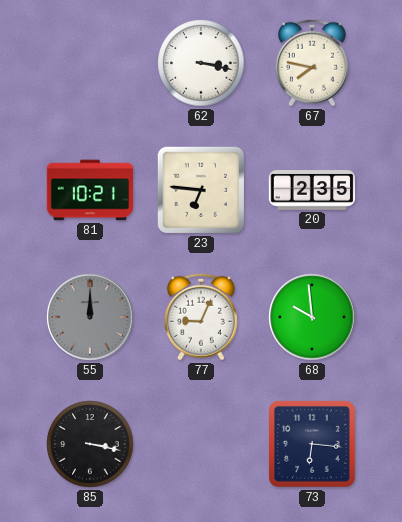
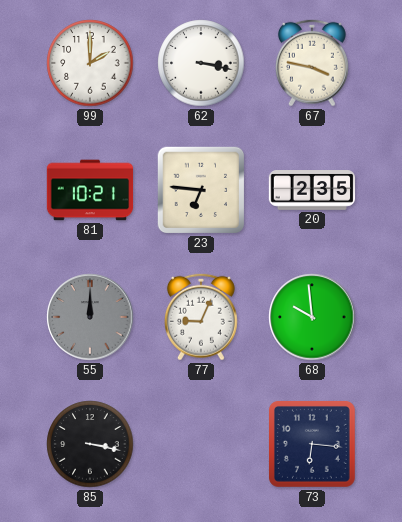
99: none -> 2:00
67: 7:47 -> 3:47
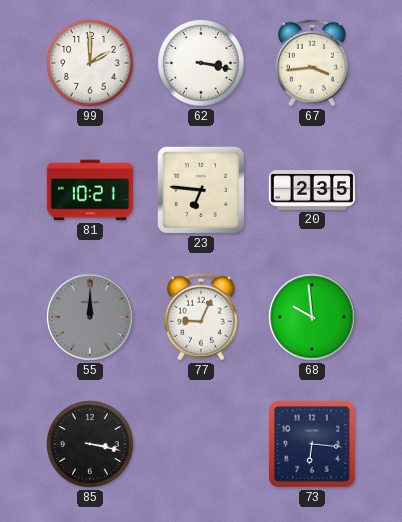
67: 3:47 -> 3:44
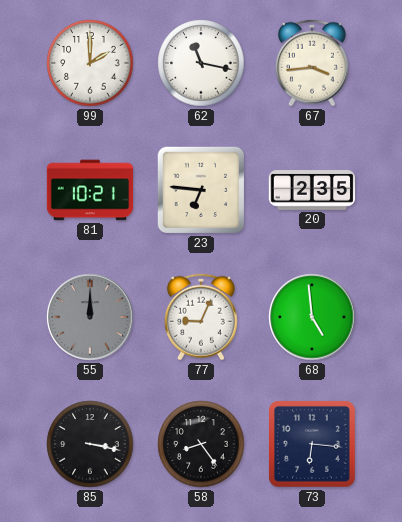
62: 3:17 -> 11:17
68: 9:59 -> 4:59
58: none -> 8:24
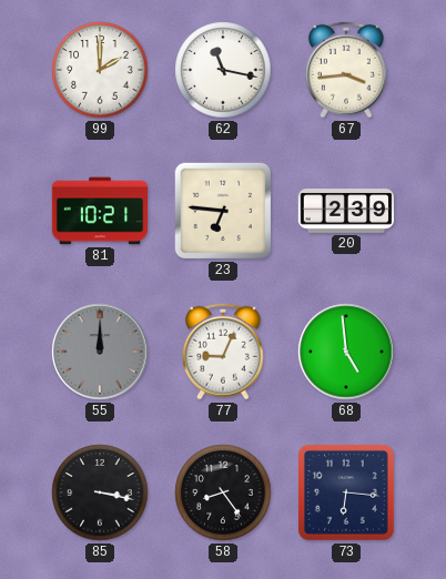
20: 2:35 -> 2:39
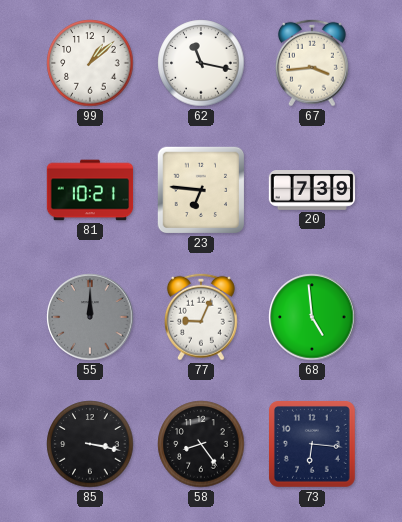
99: 2:00 -> 1:08
20: 2:39 -> 7:39
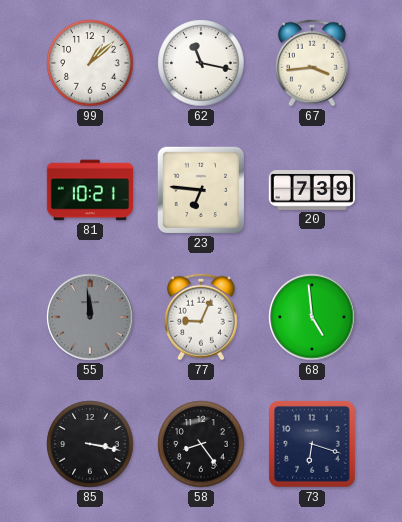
55: 12:00 -> 11:59
73: 6:16 -> 6:18
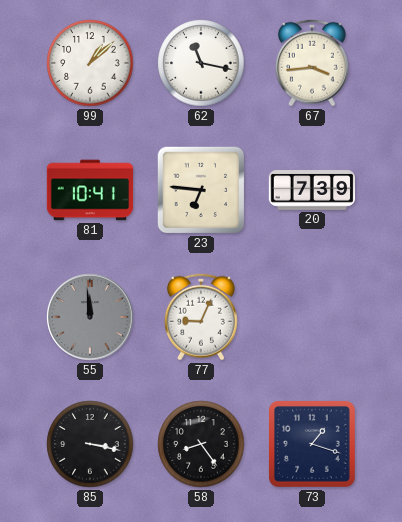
81: 10:21 -> 10:41
68: 4:59 -> none
73: 6:18 -> 1:18
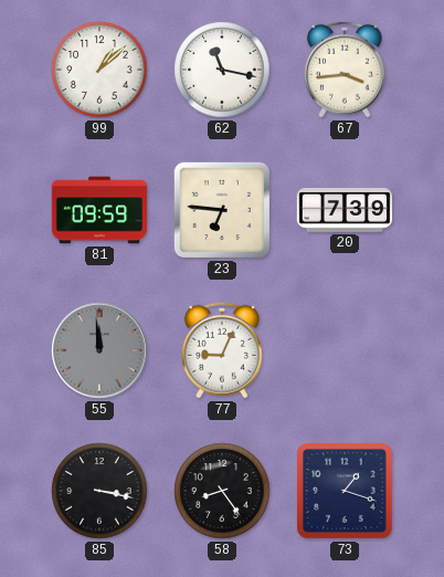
81: 10:41 -> 09:59
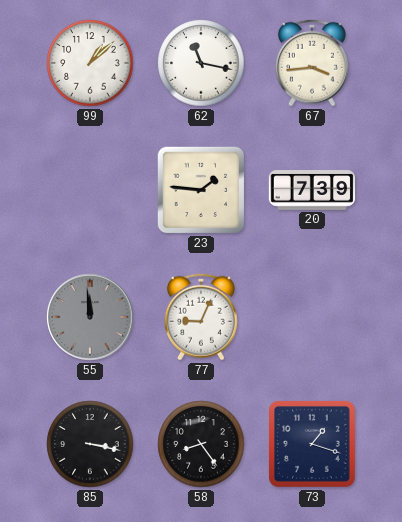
81: 09:59 -> none
23: 6:46 -> 1:46
